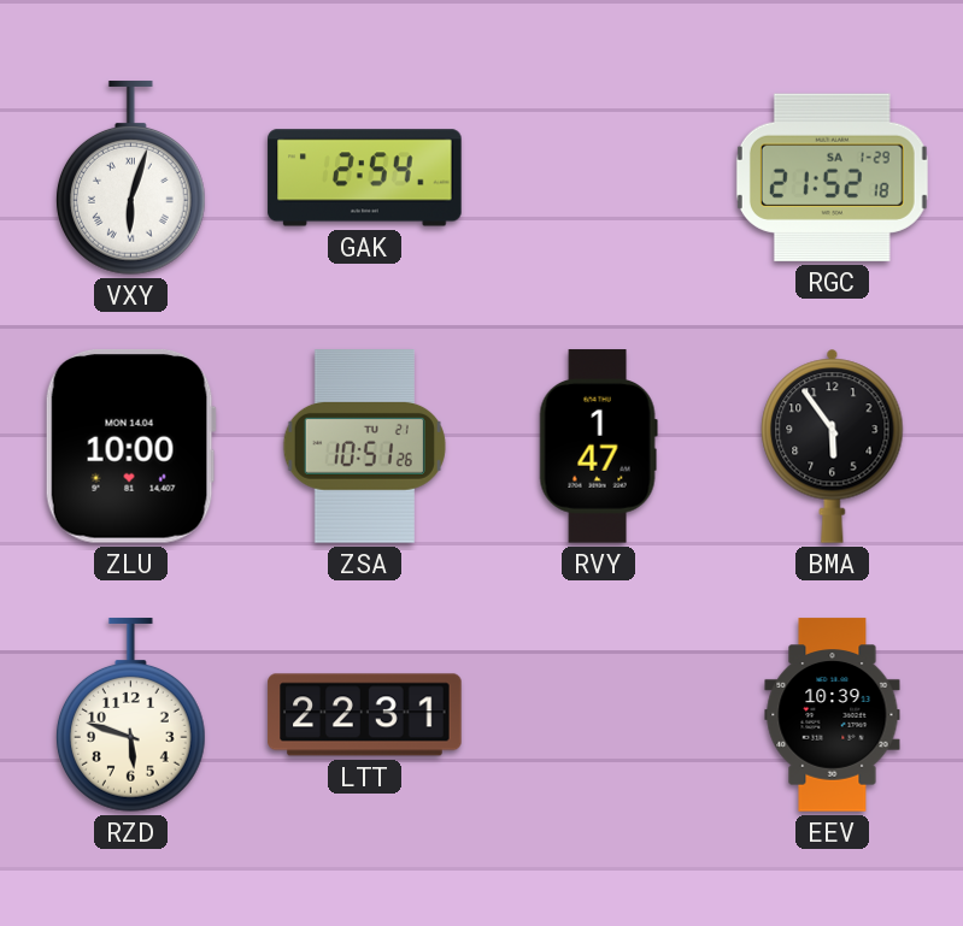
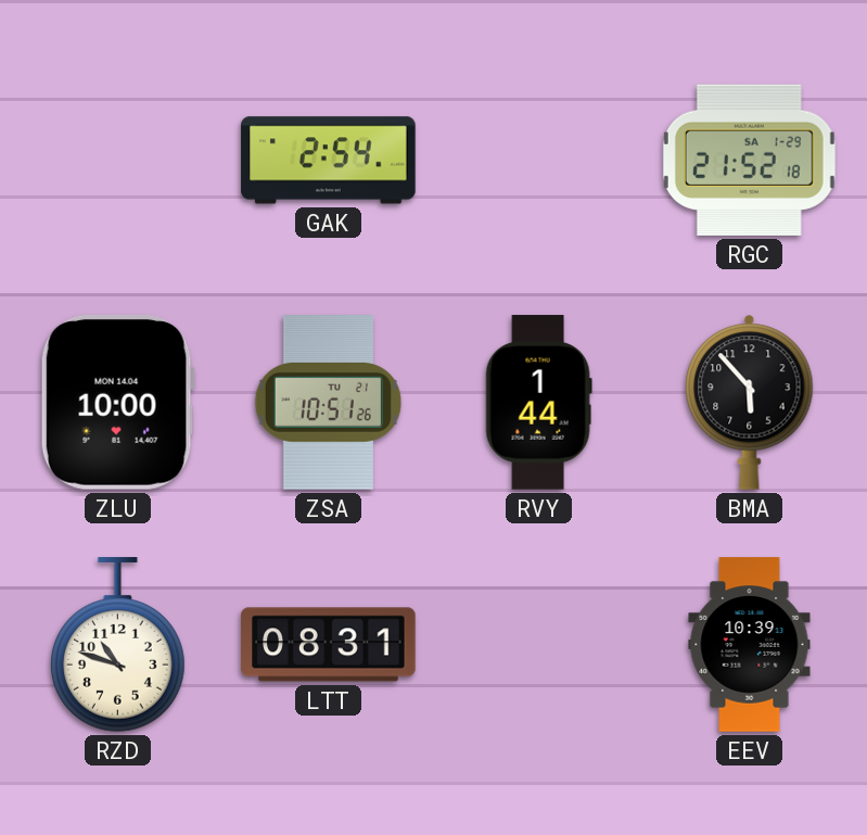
VXY: 6:03 -> none
RVY: 1:47 -> 1:44
BMA: 5:54 -> 5:53
RZD: 5:48 -> 10:48
LTT: 22:31 -> 08:31
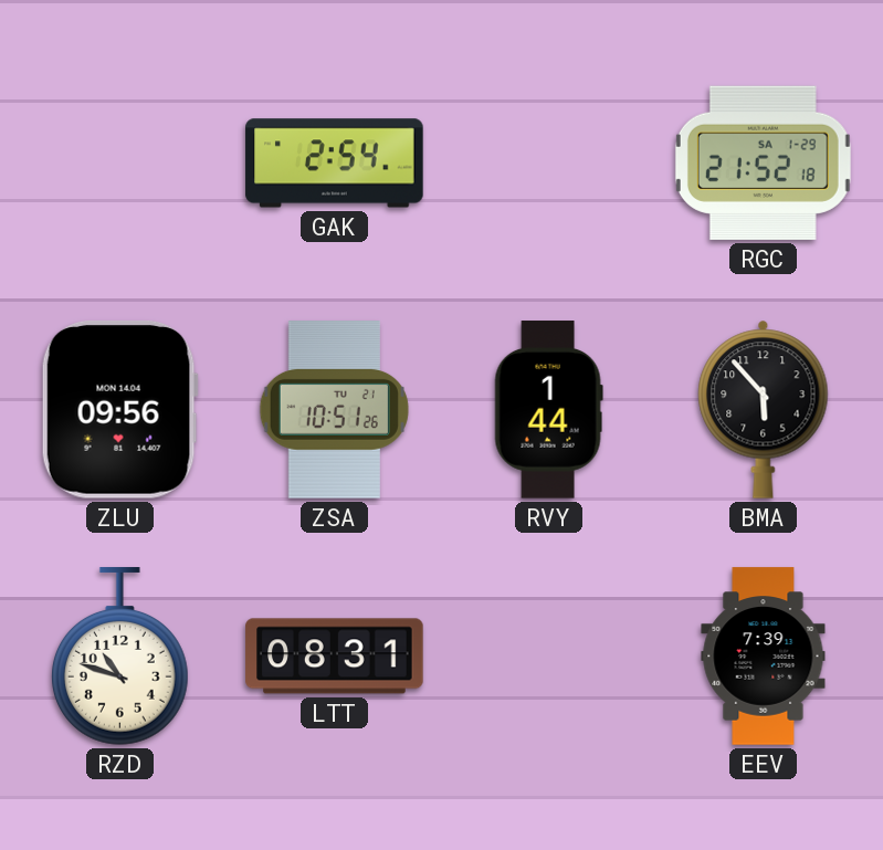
ZLU: 10:00 -> 09:56
EEV: 10:39 -> 7:39
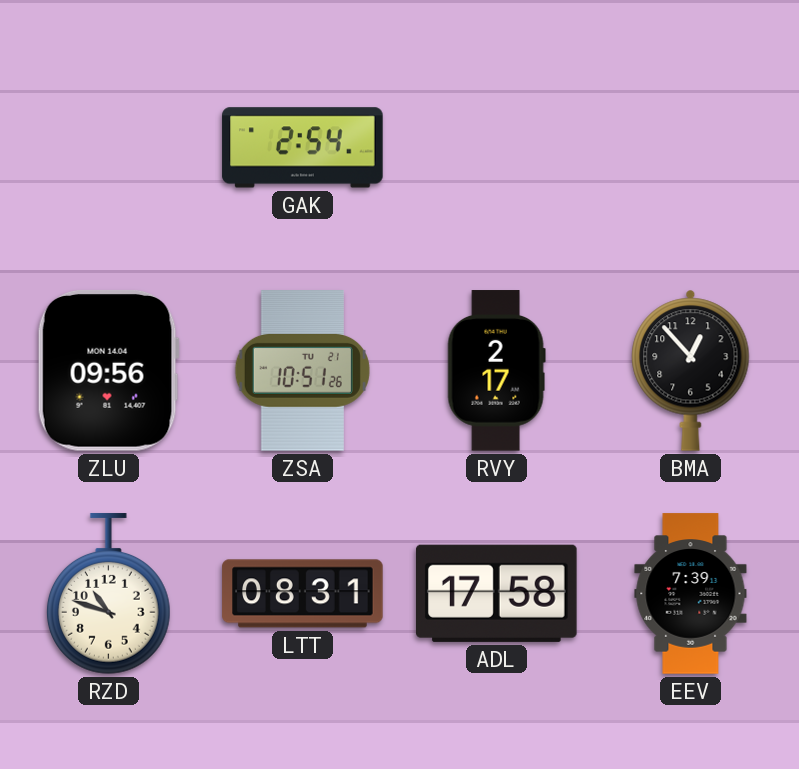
RGC: 21:52 -> none
RVY: 1:44 -> 2:17
BMA: 5:53 -> 12:53
ADL: none -> 17:58
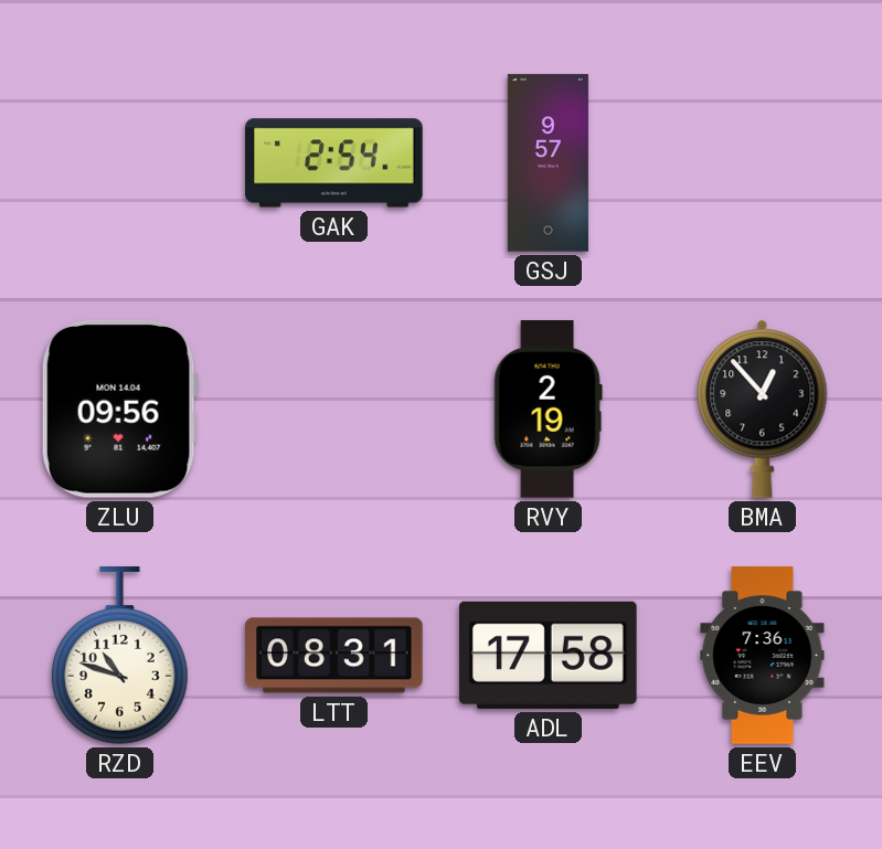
GSJ: none -> 9:57
ZSA: 10:51 -> none
RVY: 2:17 -> 2:19
EEV: 7:39 -> 7:36
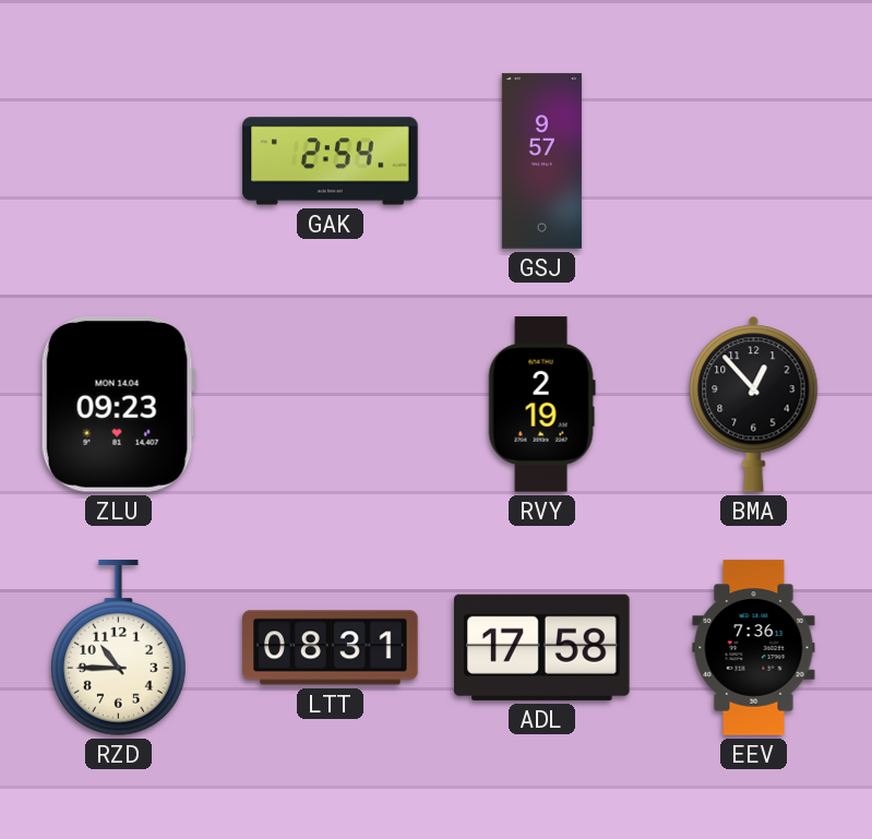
ZLU: 09:56 -> 09:23
RZD: 10:48 -> 10:45
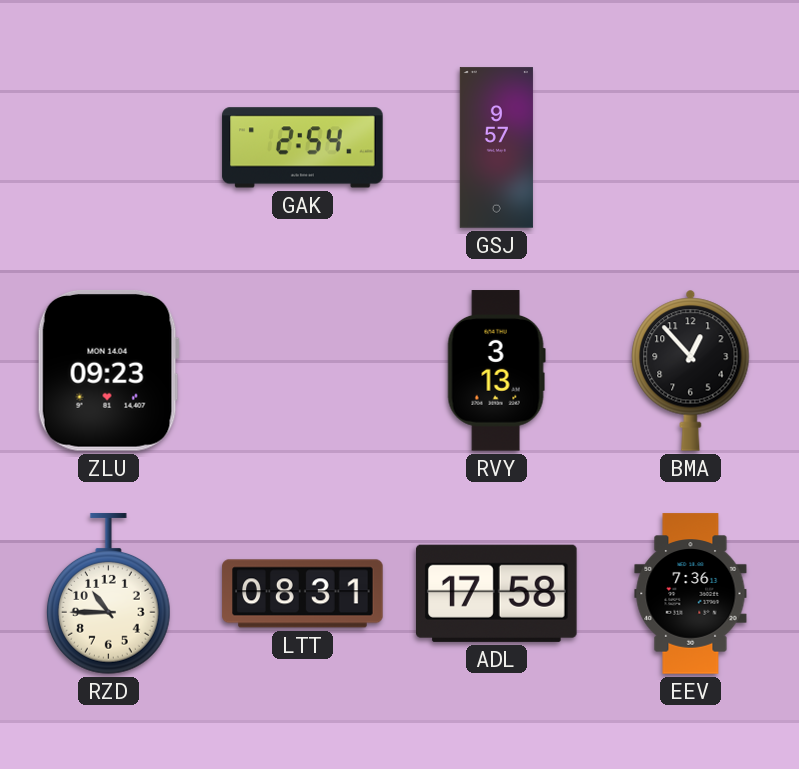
RVY: 2:19 -> 3:13
